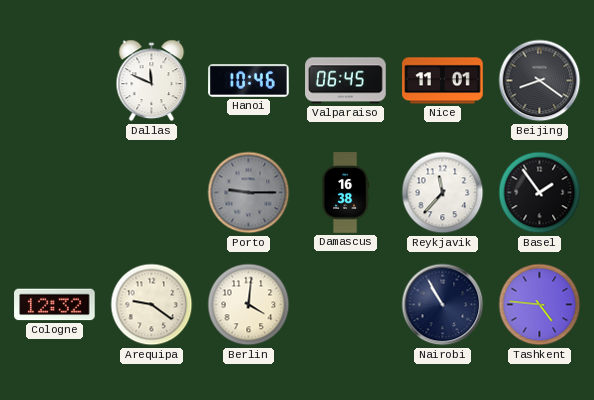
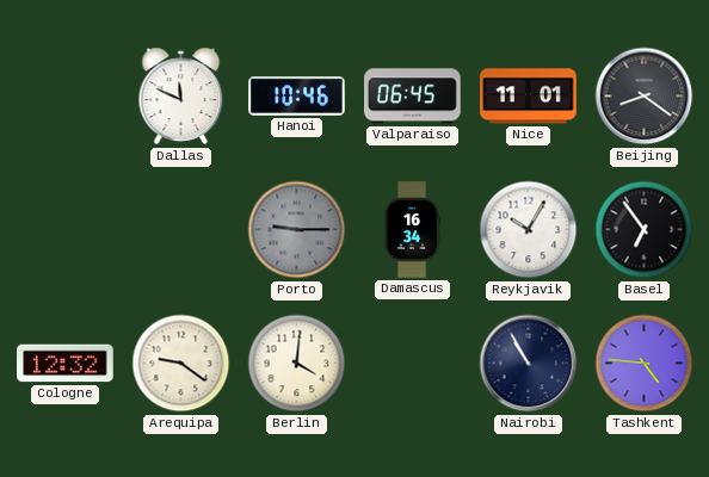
Damascus: 16:38 -> 16:34
Reykjavik: 11:37 -> 10:05
Basel: 1:54 -> 6:54
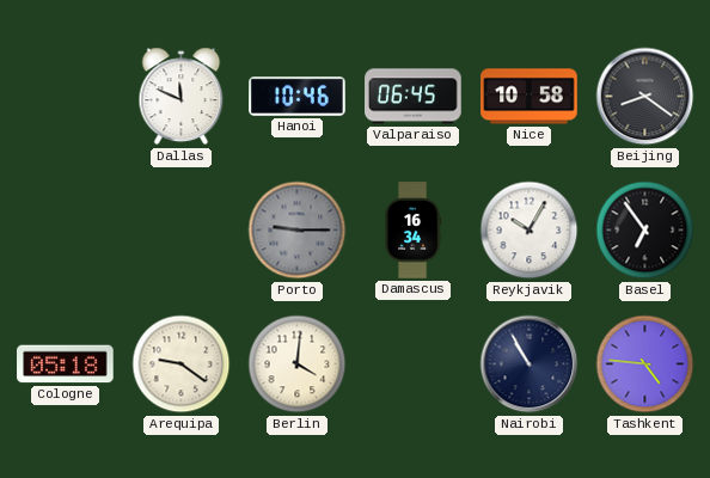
Nice: 11:01 -> 10:58
Cologne: 12:32 -> 05:18
